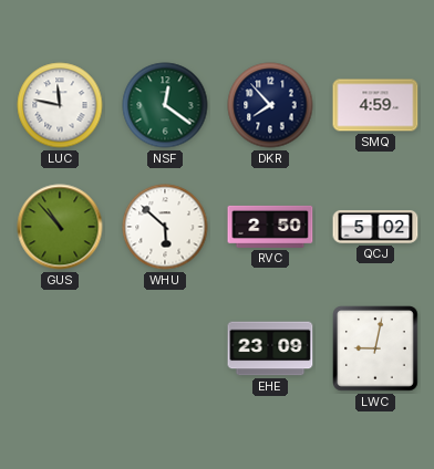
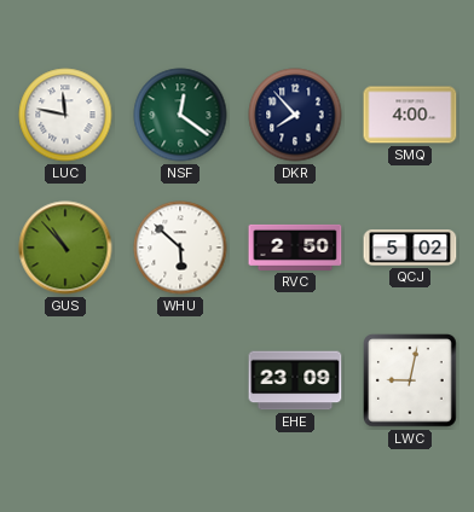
SMQ: 4:59 -> 4:00
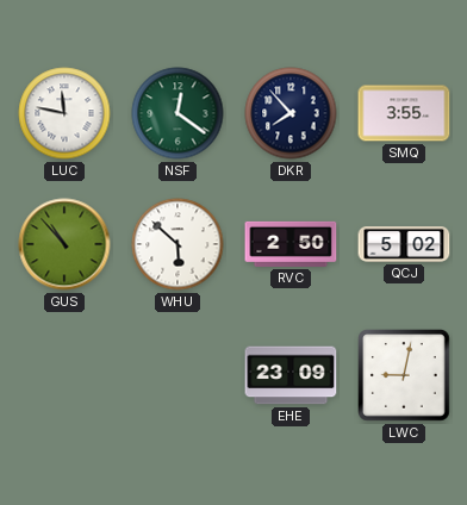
SMQ: 4:00 -> 3:55
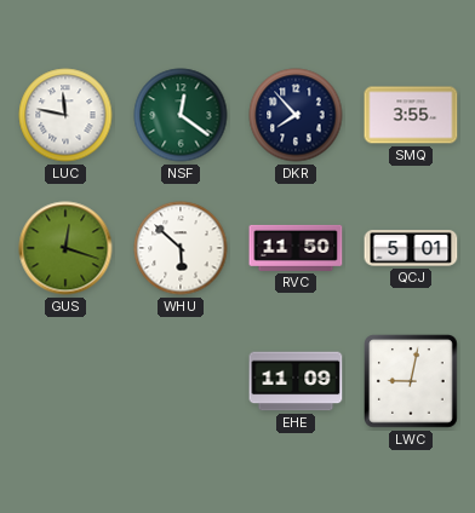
GUS: 10:53 -> 12:18
RVC: 2:50 -> 11:50
QCJ: 5:02 -> 5:01
EHE: 23:09 -> 11:09
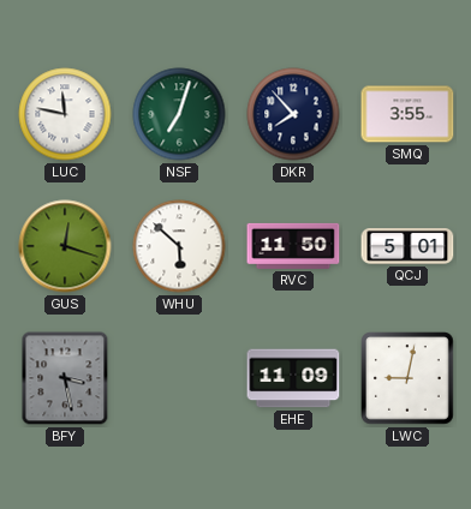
NSF: 12:21 -> 7:03
BFY: none -> 3:28
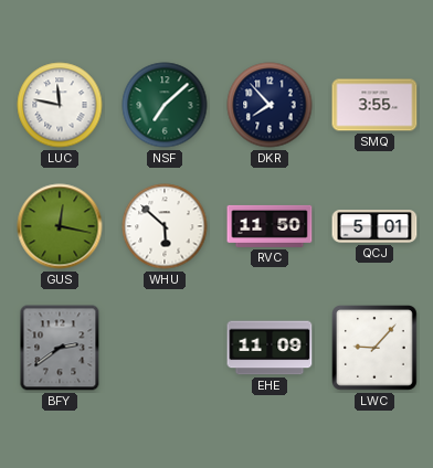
NSF: 7:03 -> 7:08
GUS: 12:18 -> 12:17
BFY: 3:28 -> 2:39
LWC: 9:02 -> 9:07
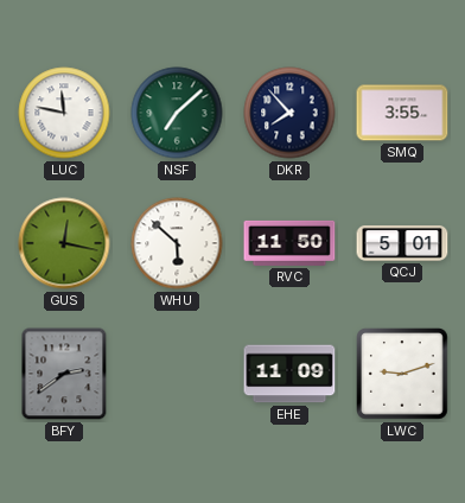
LWC: 9:07 -> 9:12
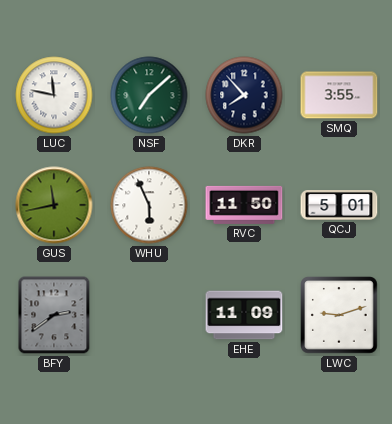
GUS: 12:17 -> 11:43
WHU: 5:52 -> 5:56
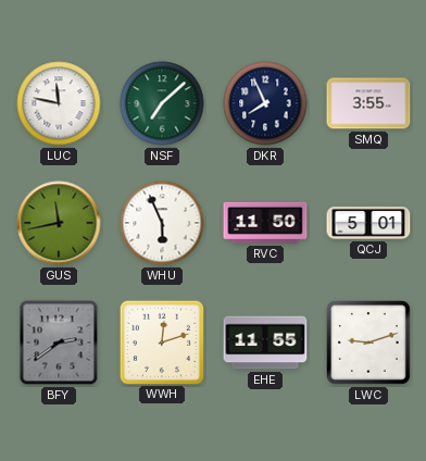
DKR: 7:53 -> 7:56
WWH: none -> 12:12
EHE: 11:09 -> 11:55
